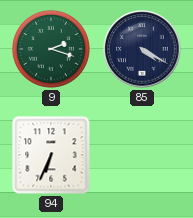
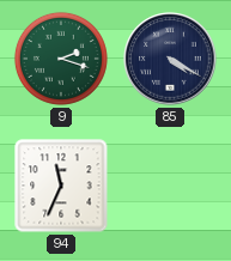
94: 6:34 -> 11:34
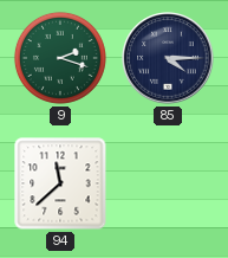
85: 4:20 -> 4:15
94: 11:34 -> 11:38
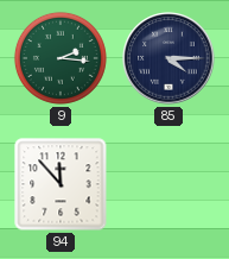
9: 2:18 -> 2:16
94: 11:38 -> 11:53
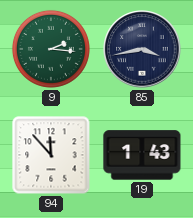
85: 4:15 -> 3:43
19: none -> 1:43
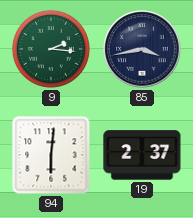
94: 11:53 -> 6:01
19: 1:43 -> 2:37
